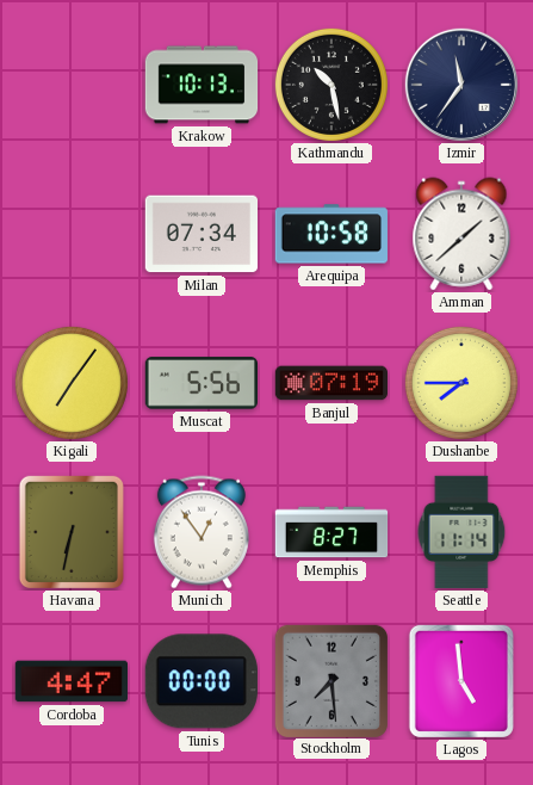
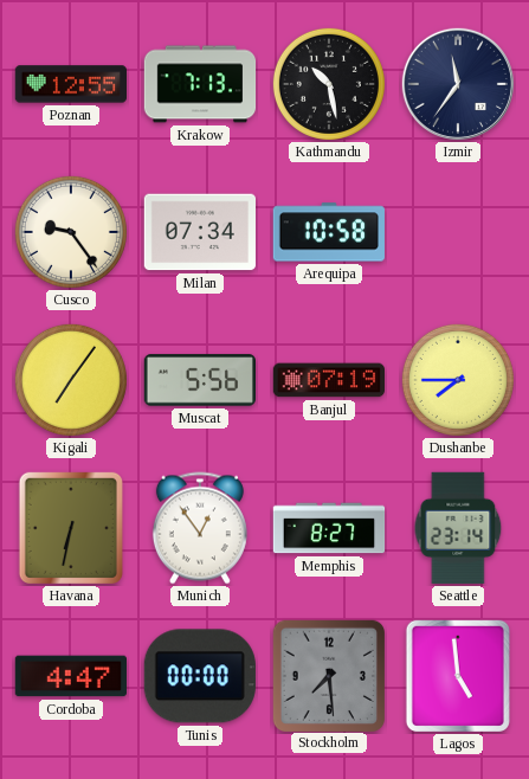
Poznan: none -> 12:55
Krakow: 10:13 -> 7:13
Cusco: none -> 9:24
Amman: 1:38 -> none
Seattle: 11:14 -> 23:14
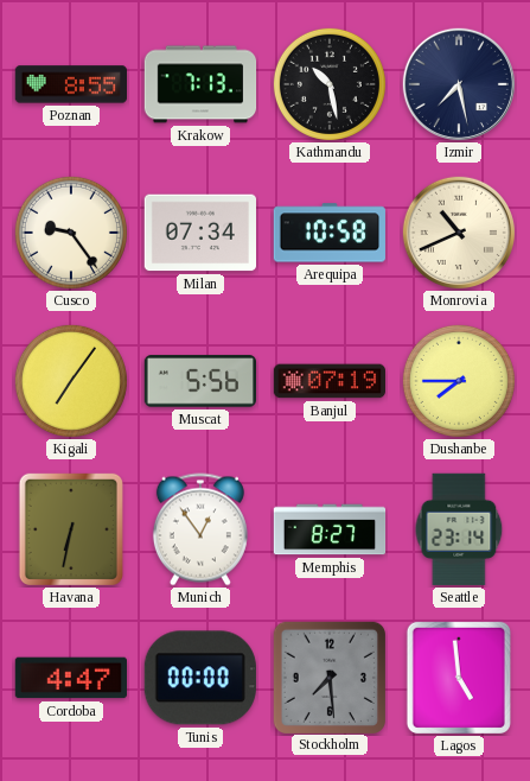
Poznan: 12:55 -> 8:55
Izmir: 11:36 -> 7:28
Monrovia: none -> 10:41
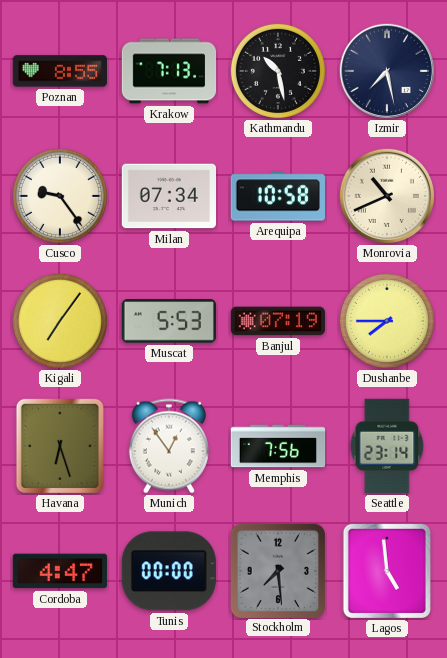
Muscat: 5:56 -> 5:53
Havana: 6:32 -> 6:27
Memphis: 8:27 -> 7:56
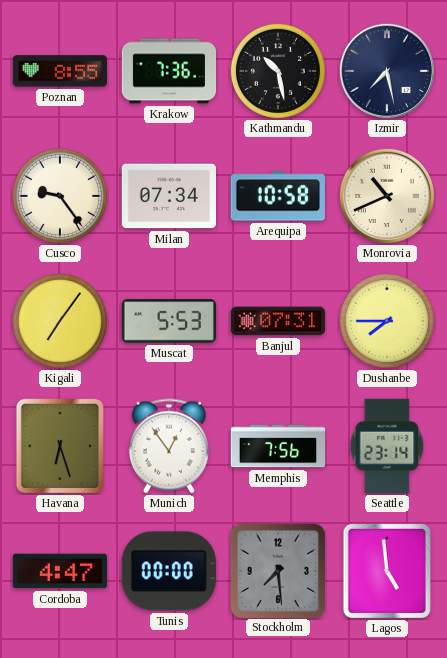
Krakow: 7:13 -> 7:36
Banjul: 07:19 -> 07:31
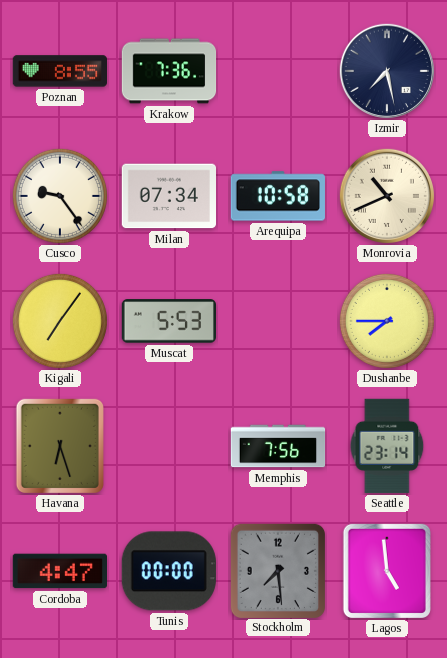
Kathmandu: 10:28 -> none
Banjul: 07:31 -> none
Munich: 12:54 -> none
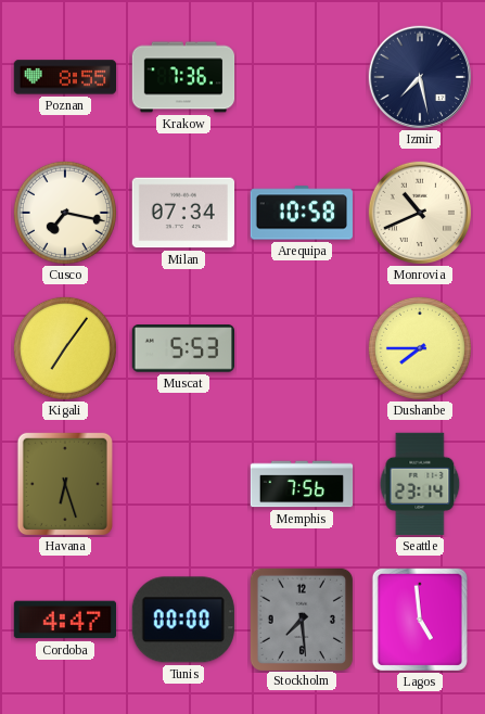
Cusco: 9:24 -> 7:17
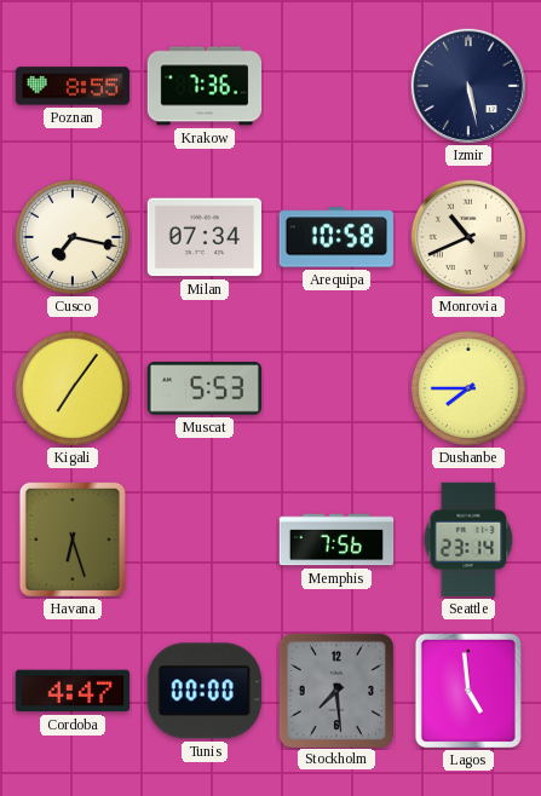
Izmir: 7:28 -> 5:28
